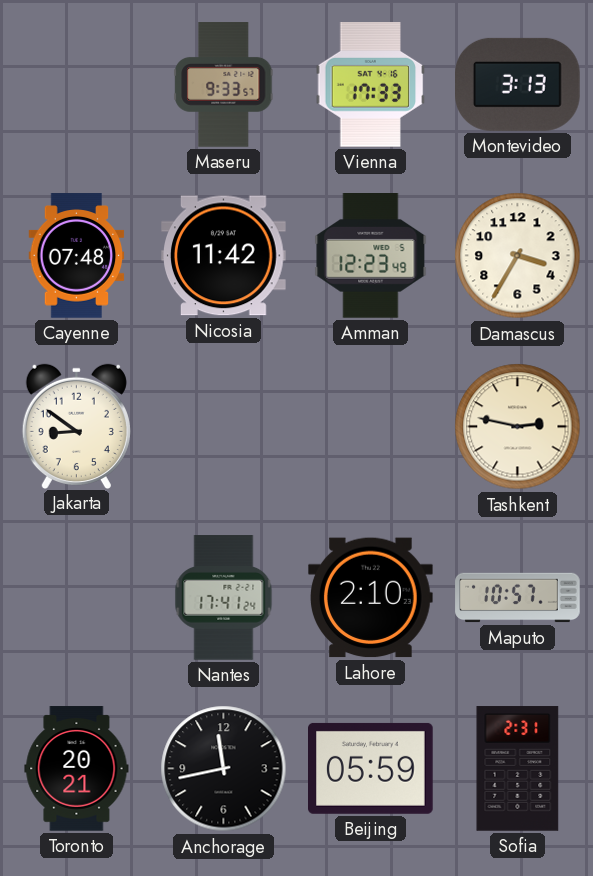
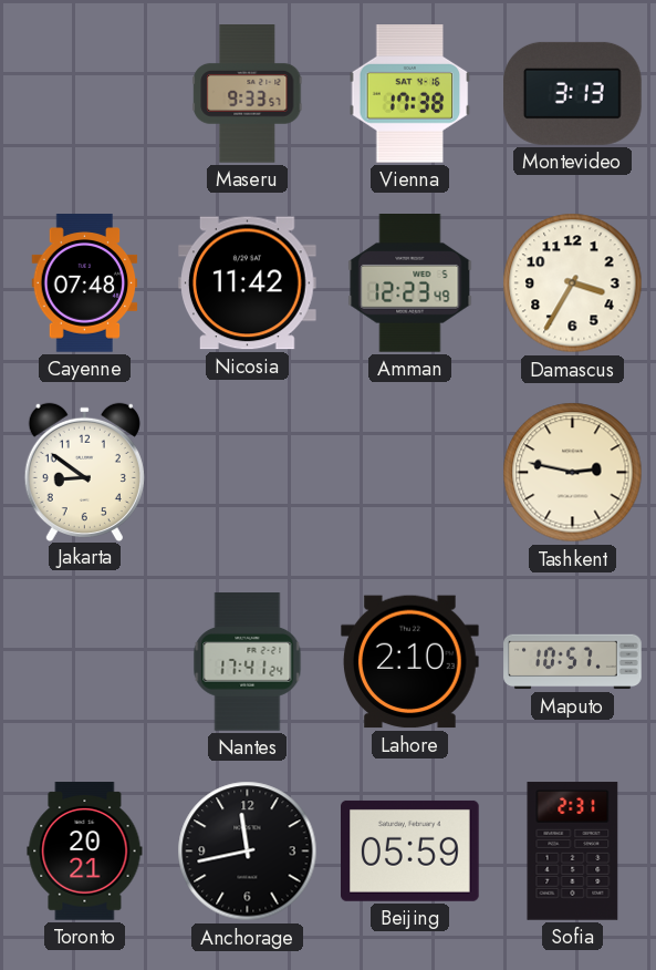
Vienna: 17:33 -> 17:38
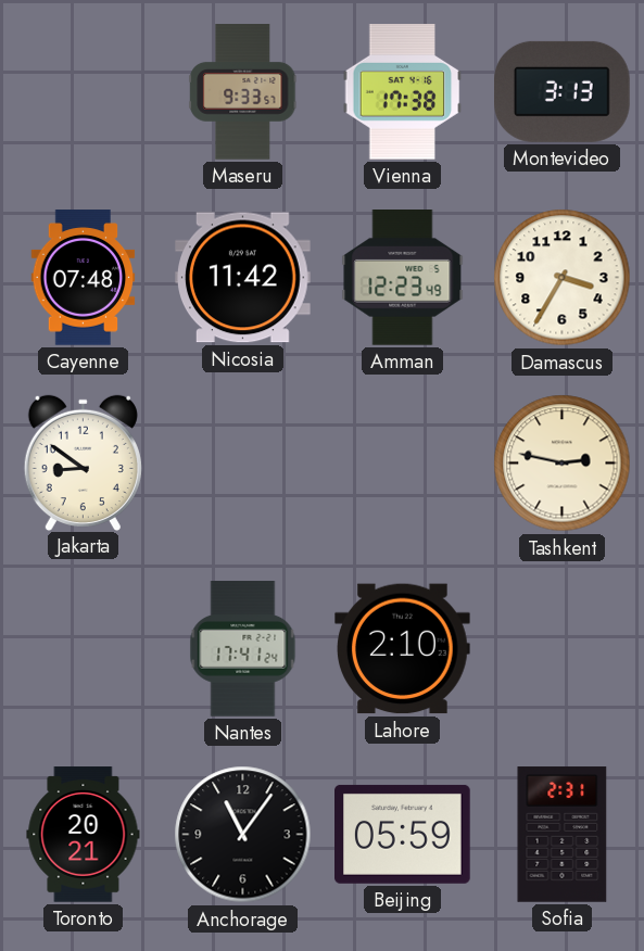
Maputo: 10:57 -> none
Anchorage: 11:43 -> 11:06
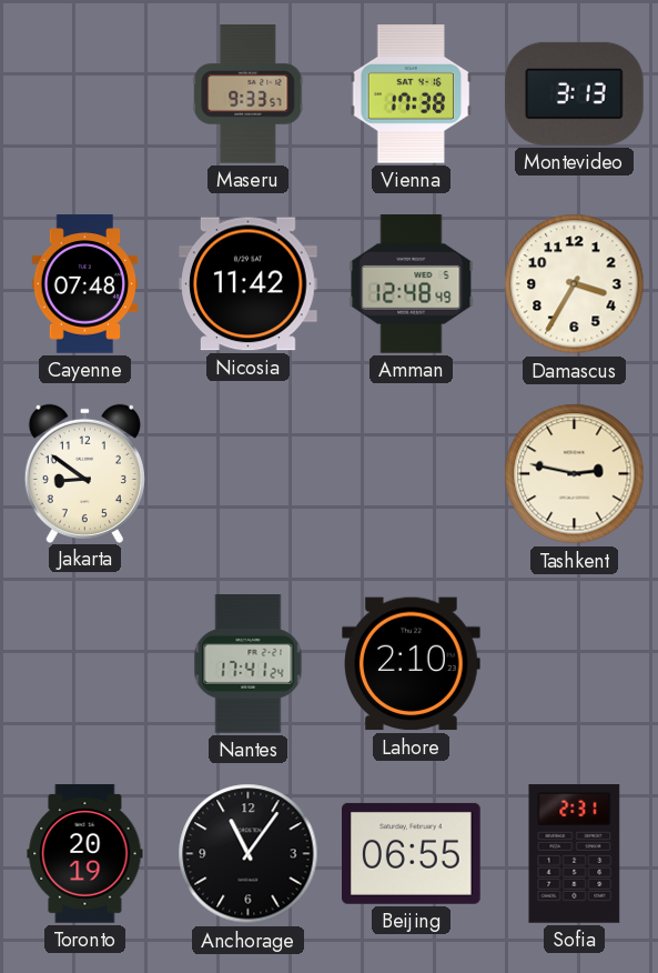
Amman: 12:23 -> 12:48
Toronto: 20:21 -> 20:19
Beijing: 05:59 -> 06:55
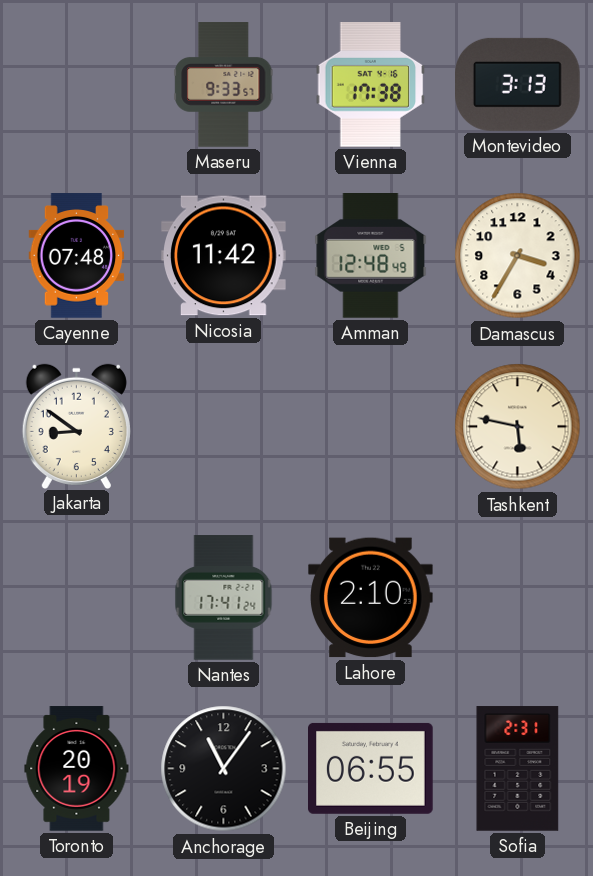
Tashkent: 2:47 -> 5:47
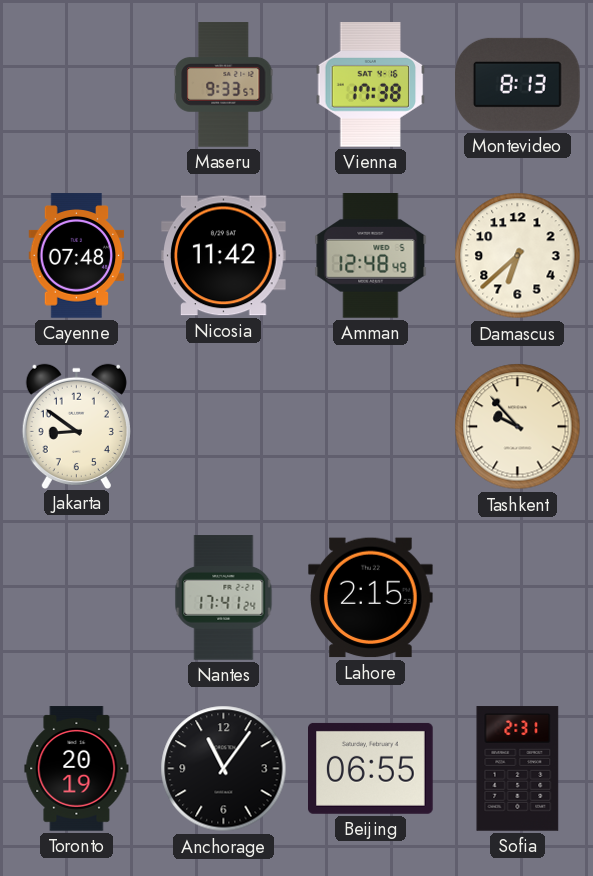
Montevideo: 3:13 -> 8:13
Damascus: 3:35 -> 6:38
Tashkent: 5:47 -> 9:53
Lahore: 2:10 -> 2:15
